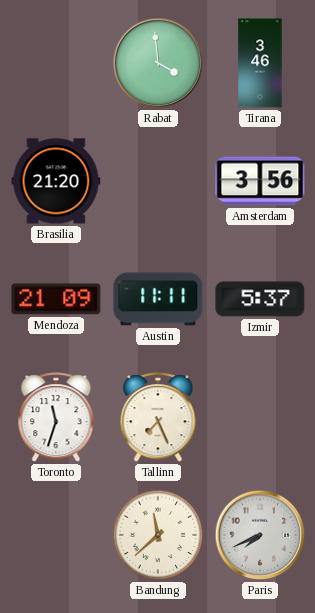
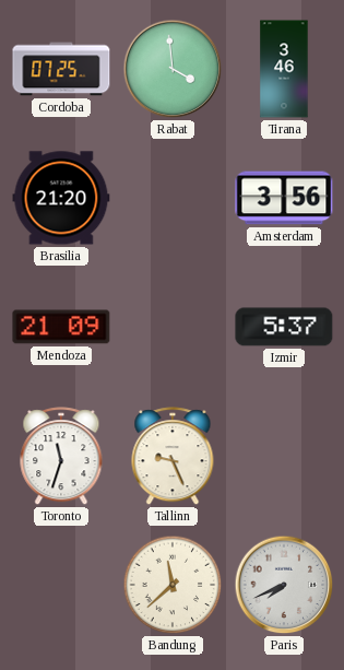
Cordoba: none -> 07:25
Austin: 11:11 -> none
Tallinn: 7:26 -> 9:26
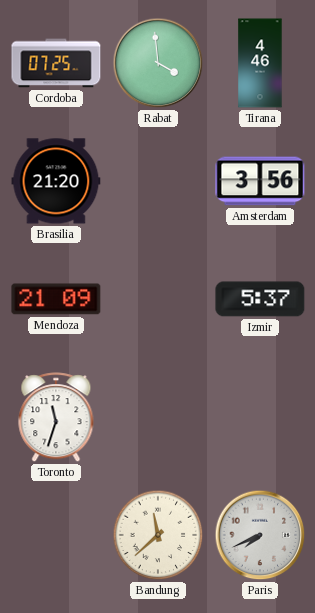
Tirana: 3:46 -> 4:46
Tallinn: 9:26 -> none
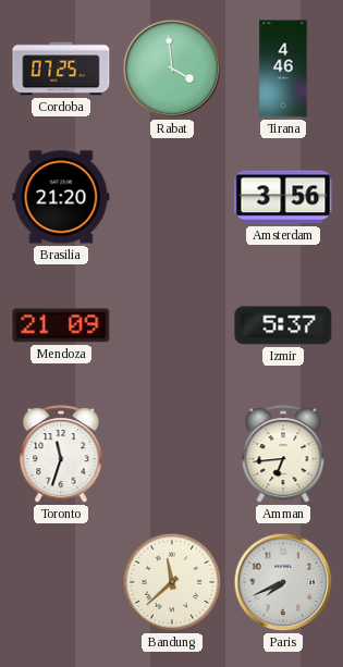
Amman: none -> 6:44
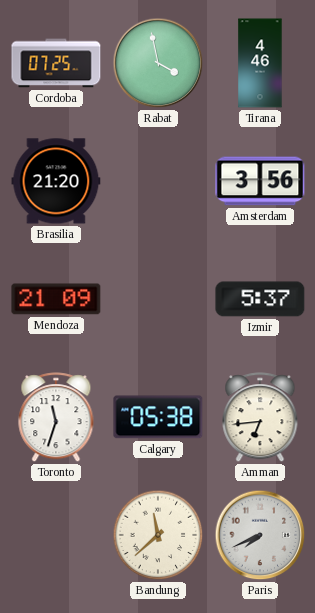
Rabat: 3:59 -> 3:58
Calgary: none -> 05:38
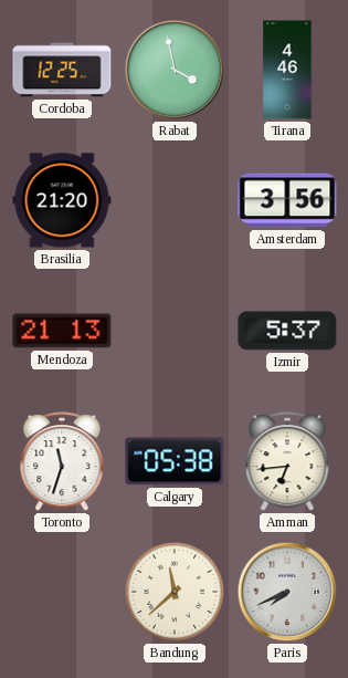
Cordoba: 07:25 -> 12:25
Mendoza: 21:09 -> 21:13
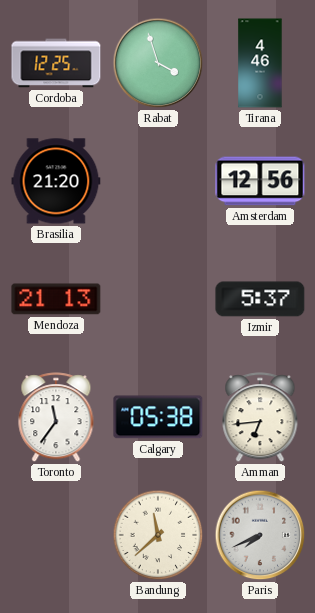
Rabat: 3:58 -> 3:57
Amsterdam: 3:56 -> 12:56
Toronto: 11:33 -> 11:36
